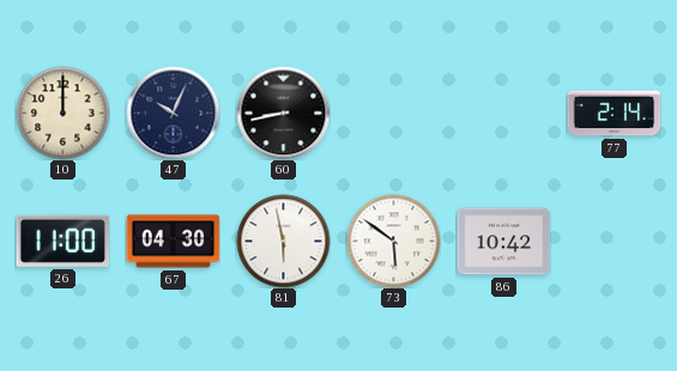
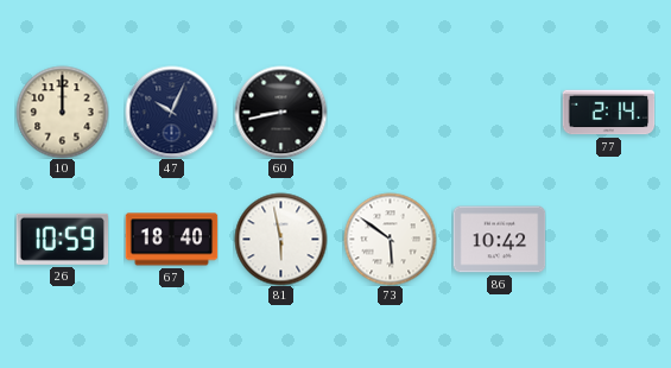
26: 11:00 -> 10:59
67: 04:30 -> 18:40
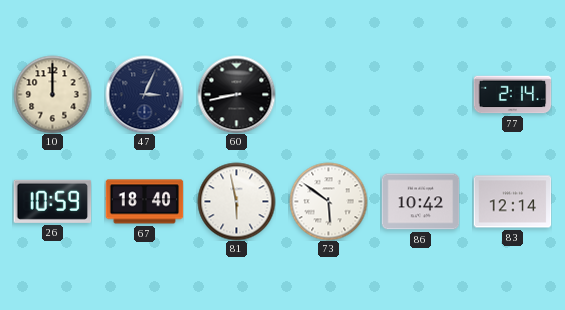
47: 10:04 -> 3:04
83: none -> 12:14
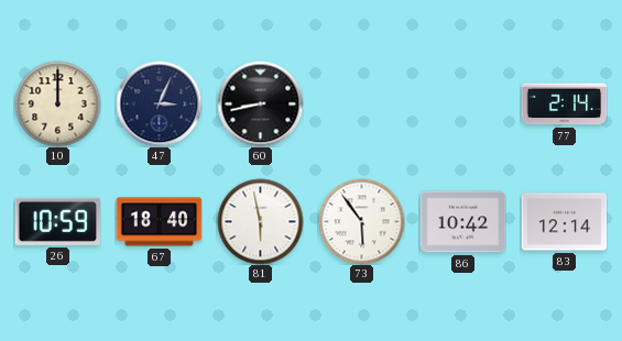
73: 5:51 -> 5:54
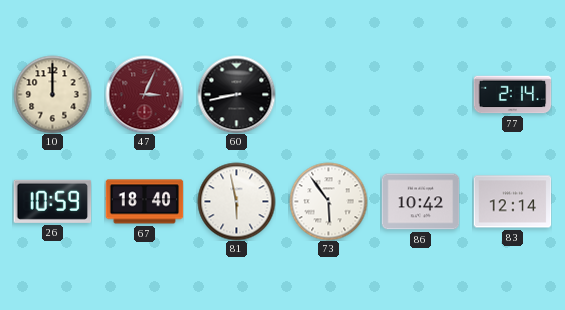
47 dial: navy -> burgundy
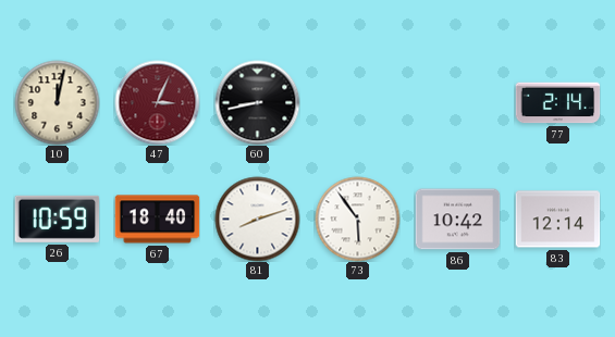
10: 12:00 -> 12:02
81: 5:58 -> 8:12
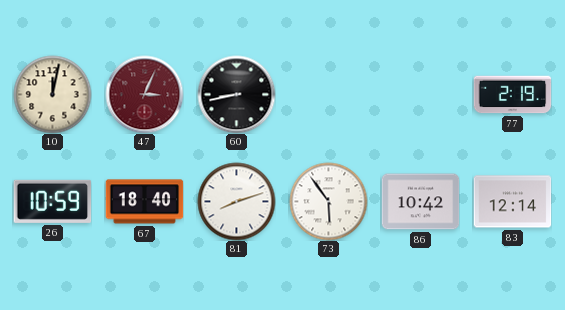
77: 2:14 -> 2:19
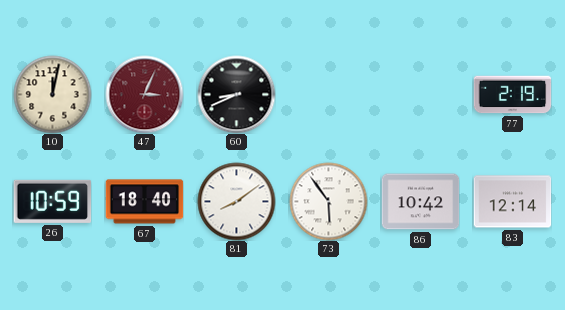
60: 8:43 -> 8:41
81: 8:12 -> 8:09
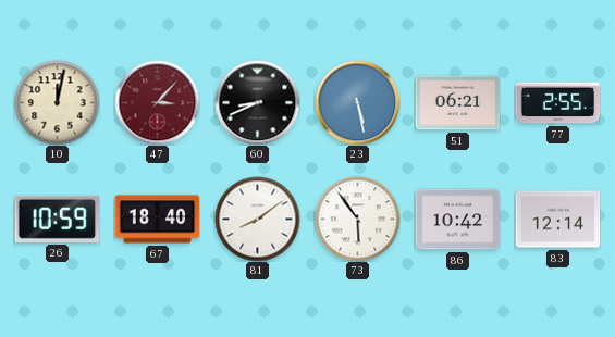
47: 3:04 -> 3:07
23: none -> 5:28
51: none -> 06:21
77: 2:19 -> 2:55
